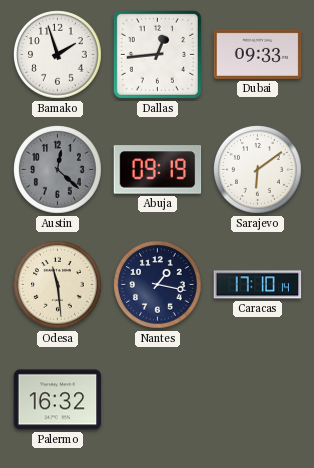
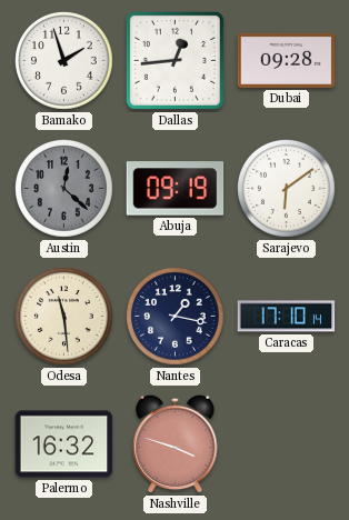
Dubai: 09:33 -> 09:28
Nashville: none -> 3:48
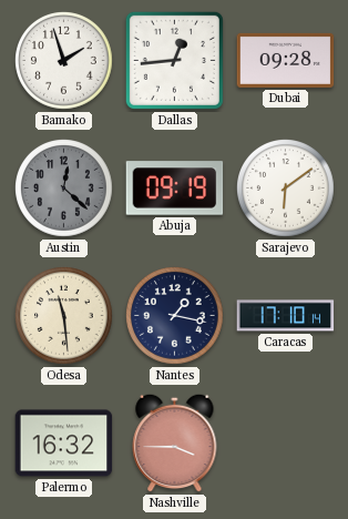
Nashville: 3:48 -> 3:45
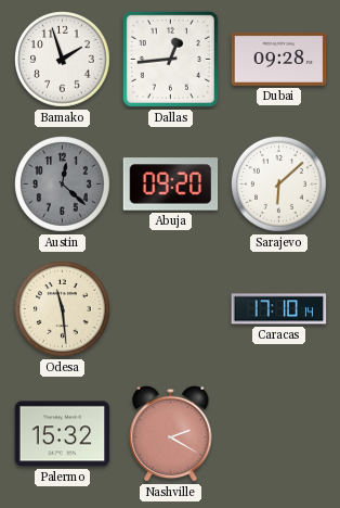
Abuja: 09:19 -> 09:20
Sarajevo: 6:09 -> 6:08
Nantes: 1:17 -> none
Palermo: 16:32 -> 15:32
Nashville: 3:45 -> 2:20
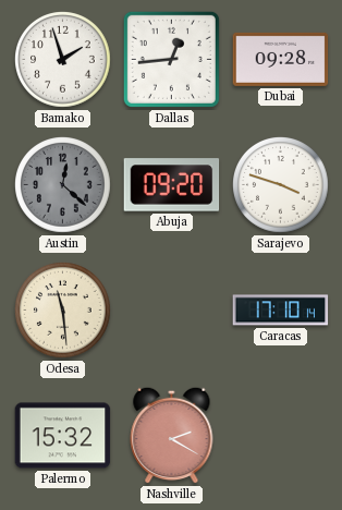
Sarajevo: 6:08 -> 3:48
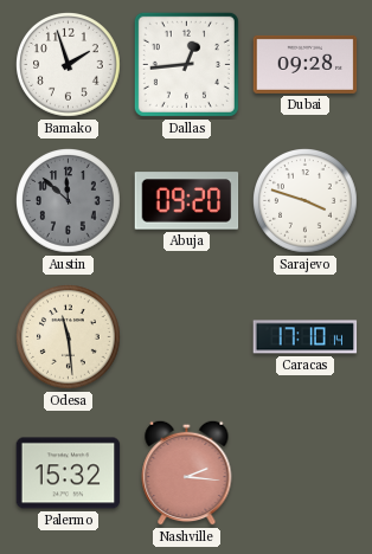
Austin: 12:22 -> 11:52
Nashville: 2:20 -> 2:16
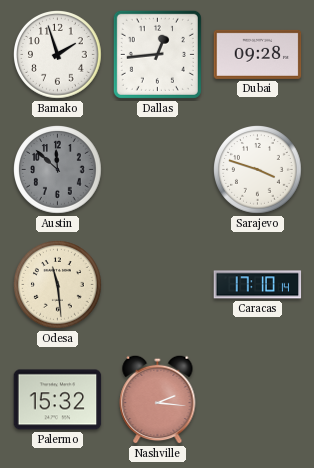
Abuja: 09:20 -> none
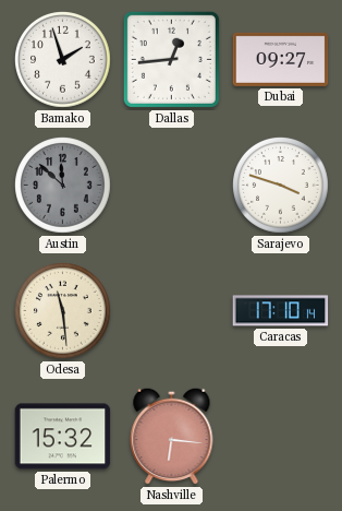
Dubai: 09:28 -> 09:27
Nashville: 2:16 -> 6:16
